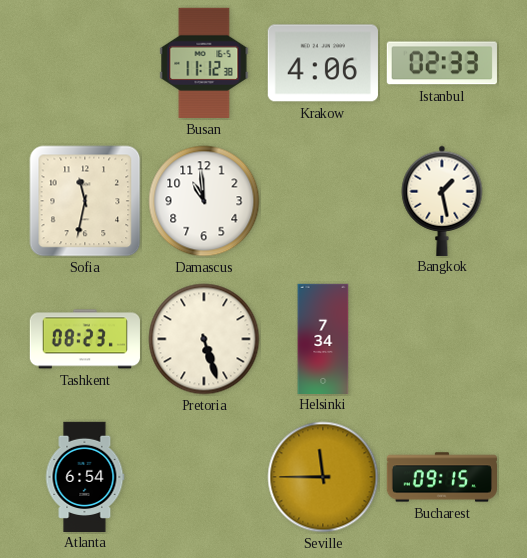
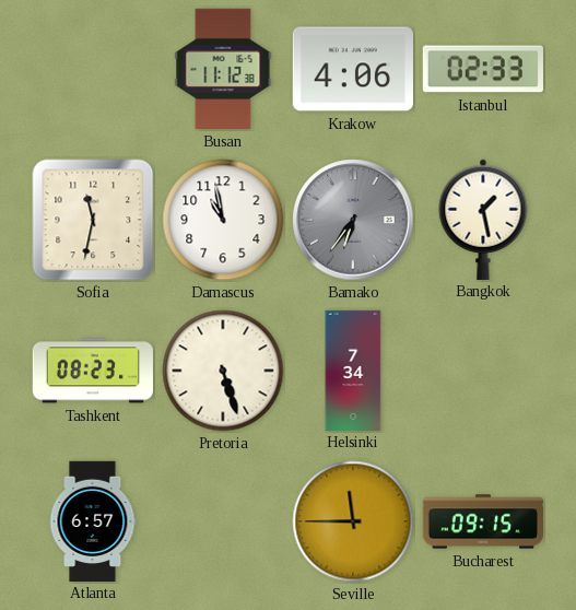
Damascus: 10:59 -> 10:58
Bamako: none -> 6:36
Atlanta: 6:54 -> 6:57
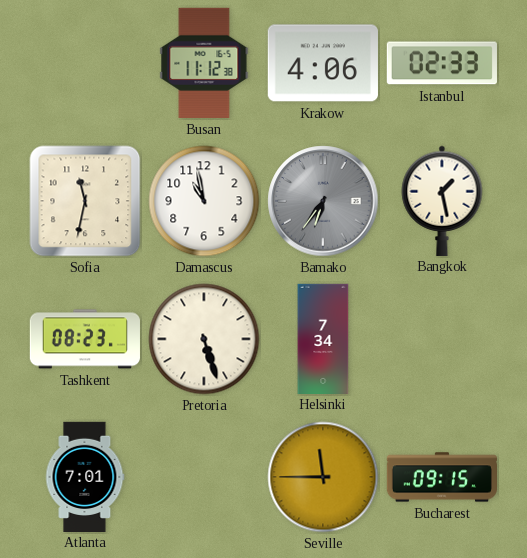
Atlanta: 6:57 -> 7:01
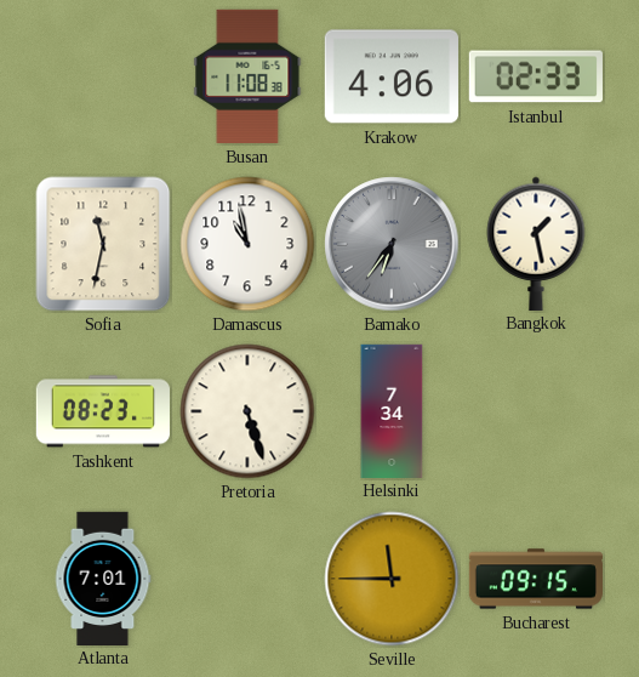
Busan: 11:12 -> 11:08
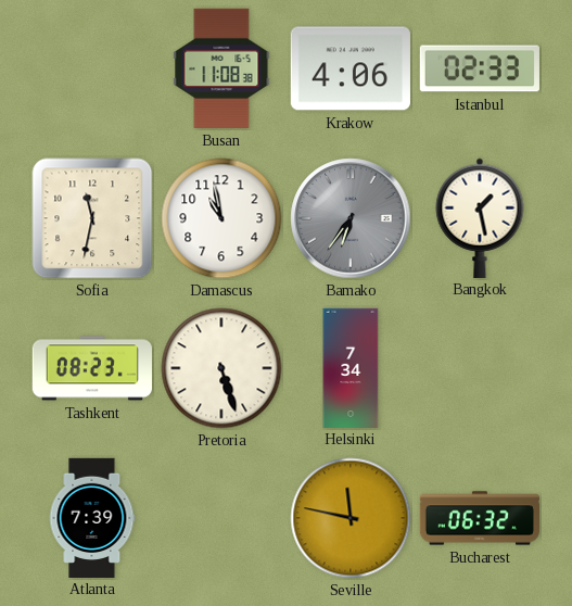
Atlanta: 7:01 -> 7:39
Seville: 11:45 -> 11:47
Bucharest: 09:15 -> 06:32
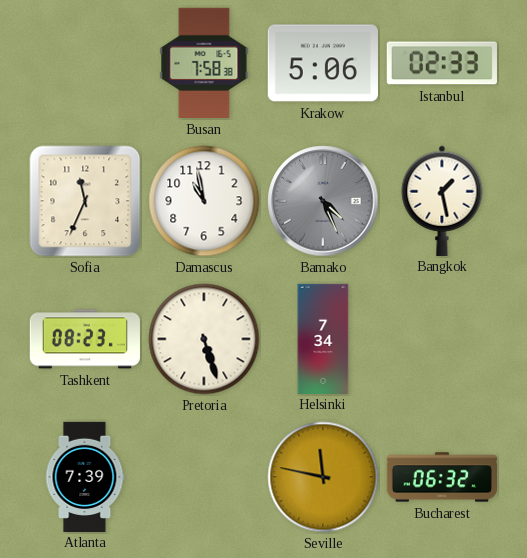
Busan: 11:08 -> 7:58
Krakow: 4:06 -> 5:06
Sofia: 11:32 -> 11:34
Bamako: 6:36 -> 4:26
